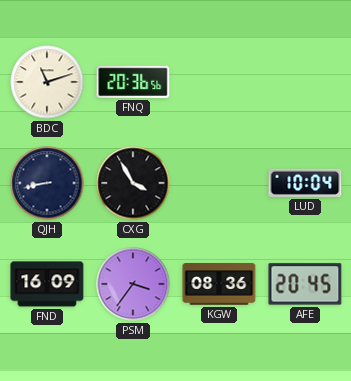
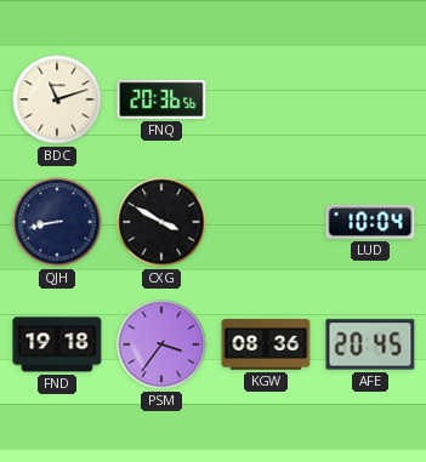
CXG: 3:55 -> 3:50
FND: 16:09 -> 19:18
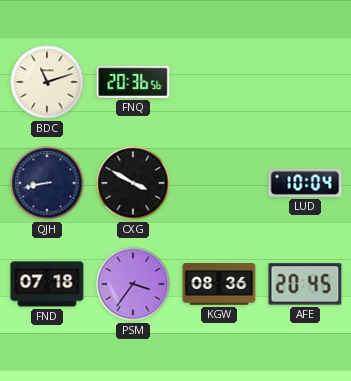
FND: 19:18 -> 07:18
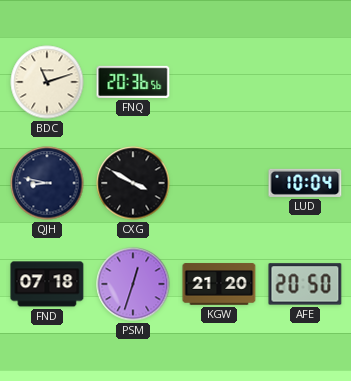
QJH: 8:43 -> 8:47
PSM: 3:36 -> 12:33
KGW: 08:36 -> 21:20
AFE: 20:45 -> 20:50
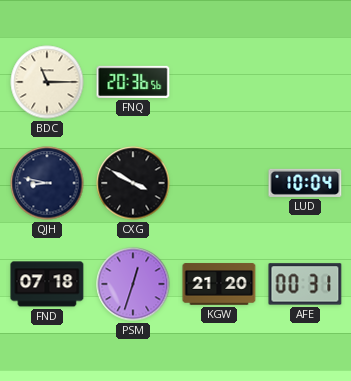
BDC: 11:12 -> 11:15
AFE: 20:50 -> 00:31
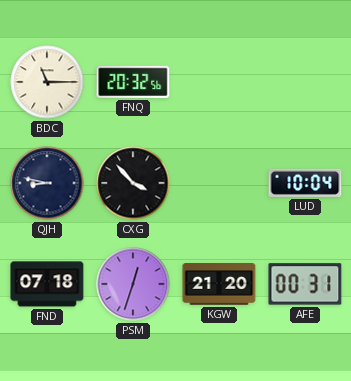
FNQ: 20:36 -> 20:32
CXG: 3:50 -> 3:53
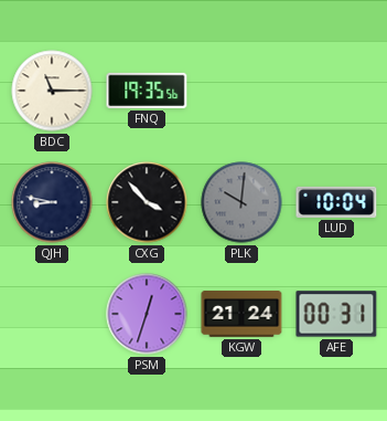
FNQ: 20:32 -> 19:35
PLK: none -> 10:01
FND: 07:18 -> none
KGW: 21:20 -> 21:24
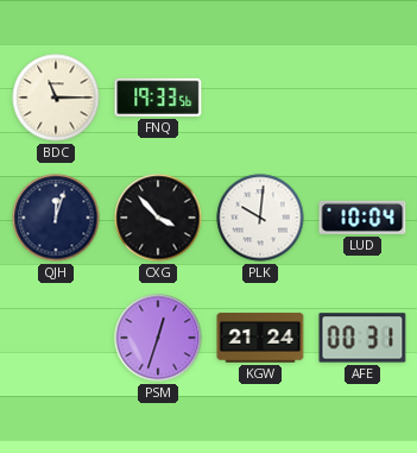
FNQ: 19:35 -> 19:33
QJH: 8:47 -> 12:03
PLK dial: grey -> white
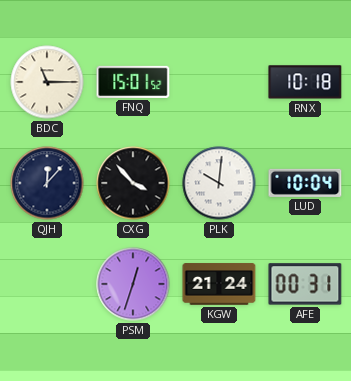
FNQ: 19:33 -> 15:01
RNX: none -> 10:18
QJH: 12:03 -> 12:07
